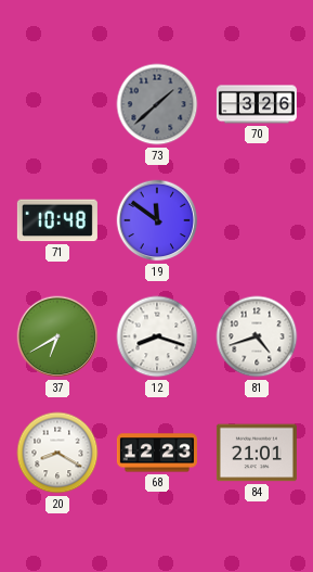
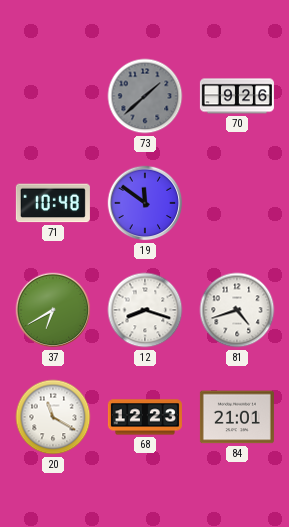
70: 3:26 -> 9:26
20: 8:20 -> 11:20
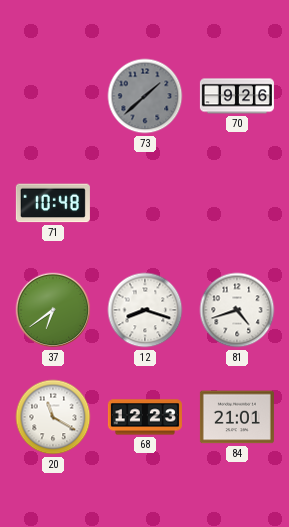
19: 11:51 -> none
37: 6:40 -> 6:39
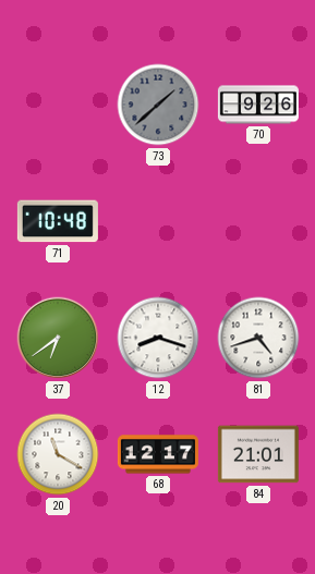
68: 12:23 -> 12:17
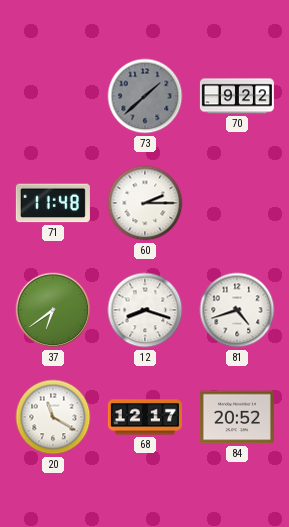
70: 9:26 -> 9:22
71: 10:48 -> 11:48
60: none -> 2:15
84: 21:01 -> 20:52
